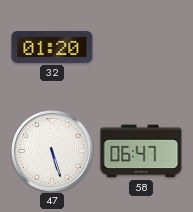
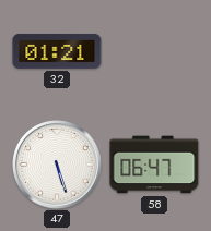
32: 01:20 -> 01:21
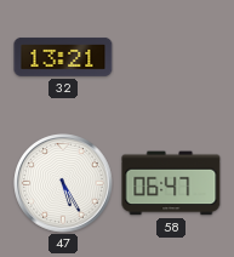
32: 01:21 -> 13:21
47: 5:27 -> 5:25
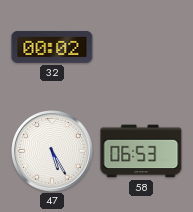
32: 13:21 -> 00:02
58: 06:47 -> 06:53
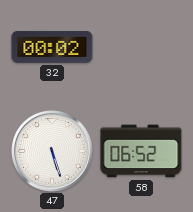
47: 5:25 -> 5:27
58: 06:53 -> 06:52
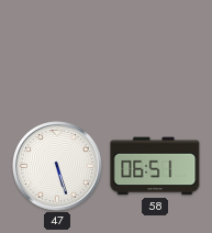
32: 00:02 -> none
58: 06:52 -> 06:51
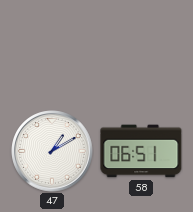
47: 5:27 -> 1:10
